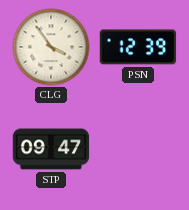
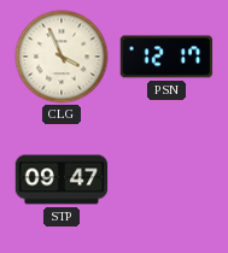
CLG: 3:54 -> 3:56
PSN: 12:39 -> 12:17
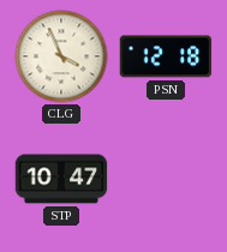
PSN: 12:17 -> 12:18
STP: 09:47 -> 10:47
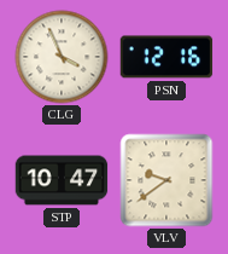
PSN: 12:18 -> 12:16
VLV: none -> 9:39
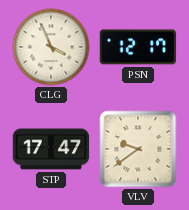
PSN: 12:16 -> 12:17
STP: 10:47 -> 17:47
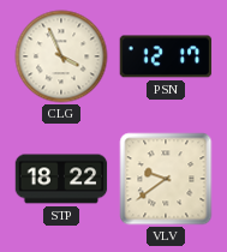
STP: 17:47 -> 18:22
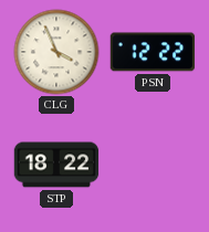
PSN: 12:17 -> 12:22
VLV: 9:39 -> none
